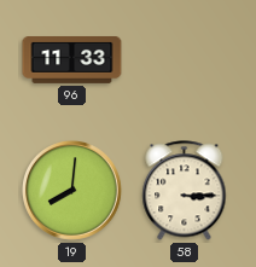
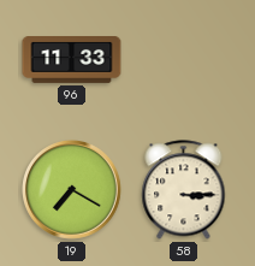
19: 8:01 -> 7:20
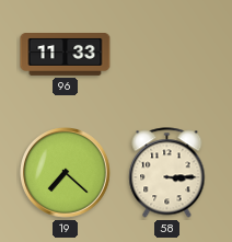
19: 7:20 -> 7:22
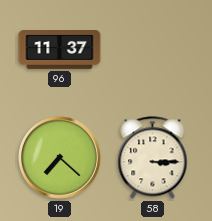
96: 11:33 -> 11:37
